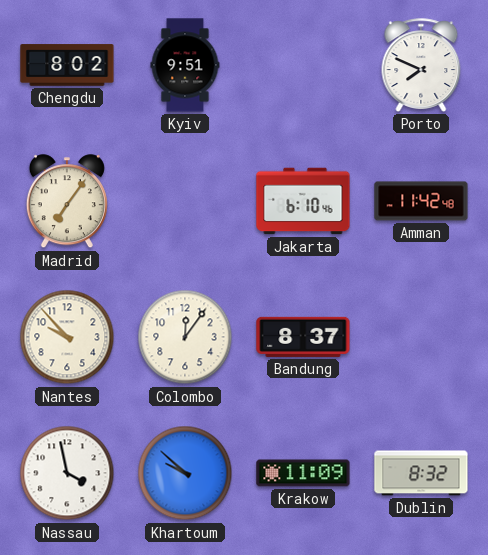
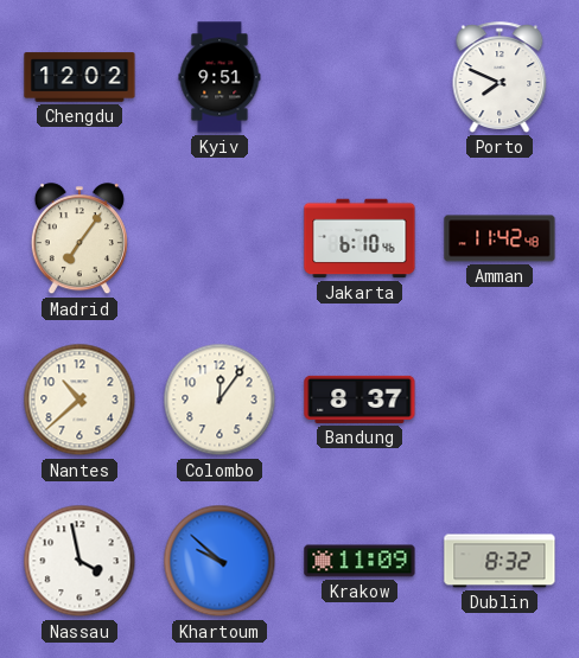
Chengdu: 8:02 -> 12:02
Nantes: 9:53 -> 10:38
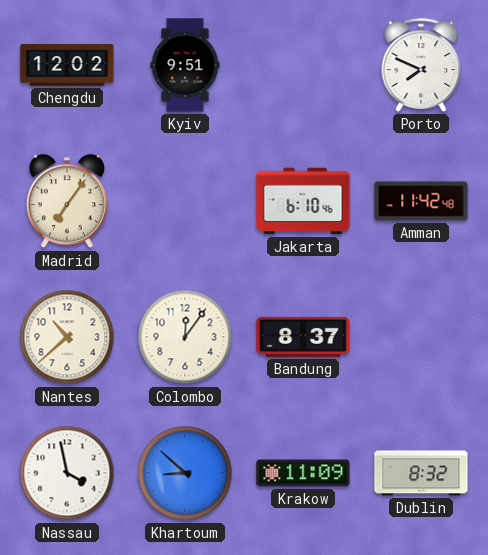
Khartoum: 9:52 -> 8:52
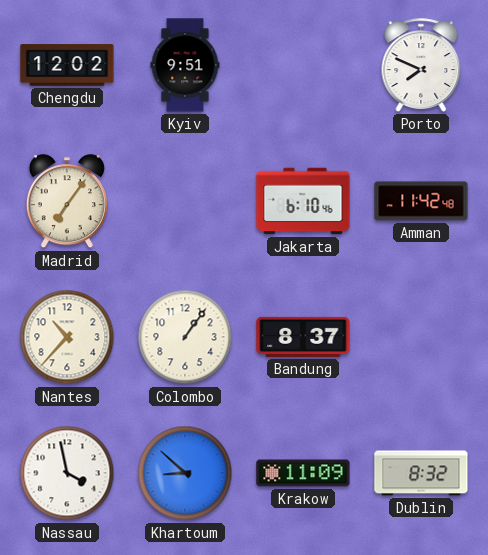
Nantes: 10:38 -> 10:37
Colombo: 12:06 -> 1:06
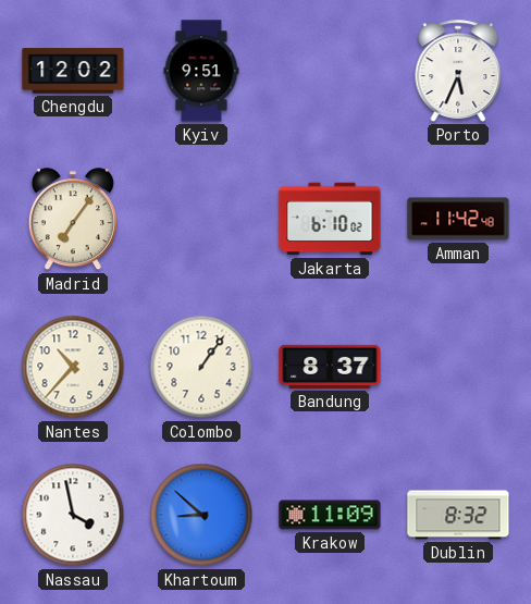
Porto: 7:49 -> 5:34
Jakarta: 6:10:46 -> 6:10:02
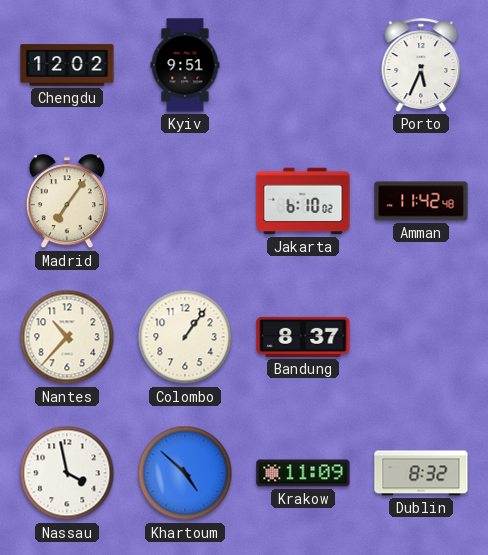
Khartoum: 8:52 -> 4:52
